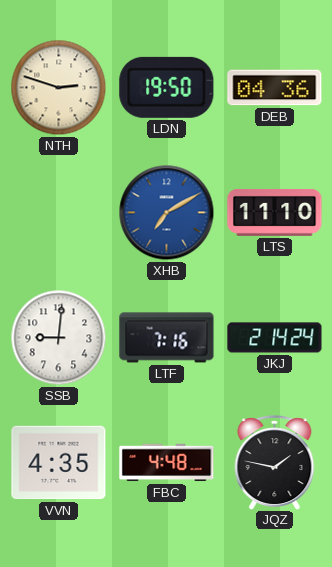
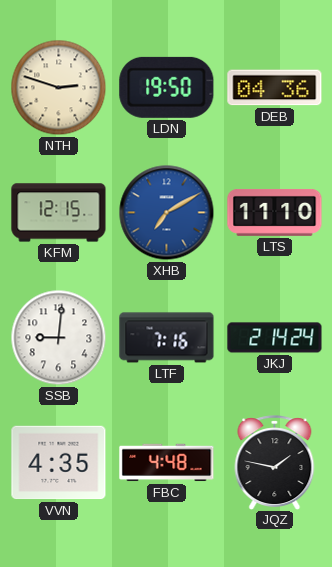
KFM: none -> 12:15
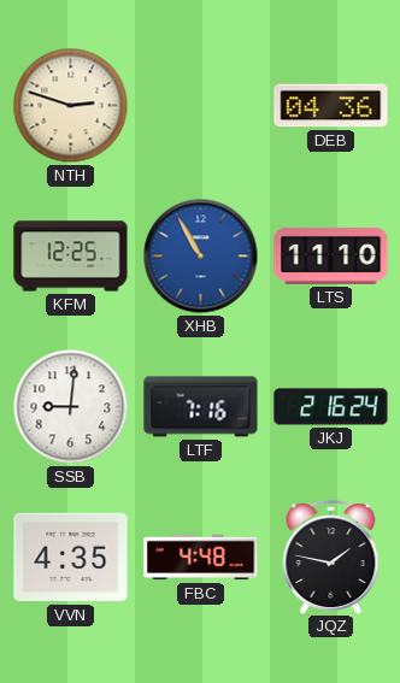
LDN: 19:50 -> none
KFM: 12:15 -> 12:25
XHB: 7:10 -> 10:55
JKJ: 2:14 -> 2:16
